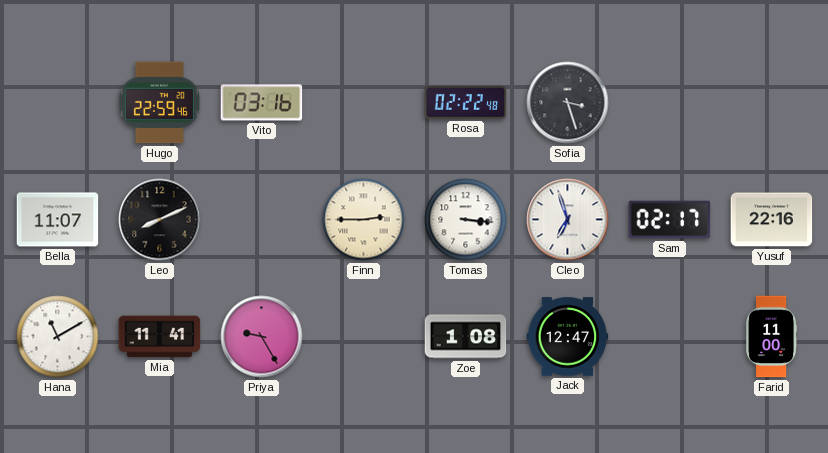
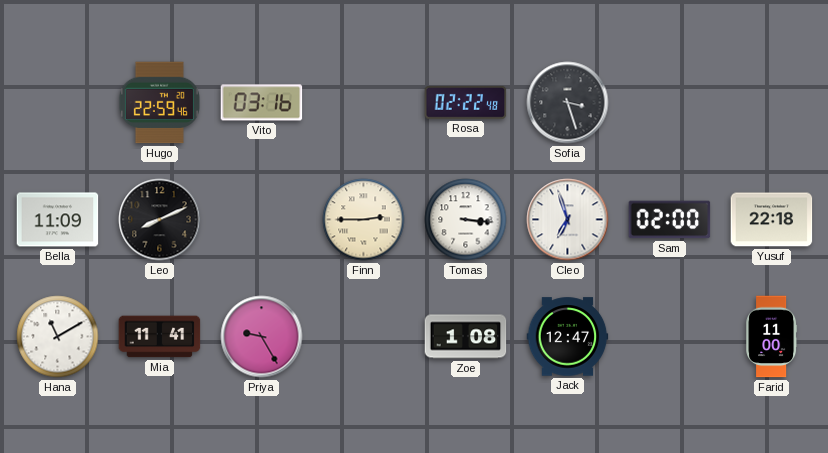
Bella: 11:07 -> 11:09
Sam: 02:17 -> 02:00
Yusuf: 22:16 -> 22:18
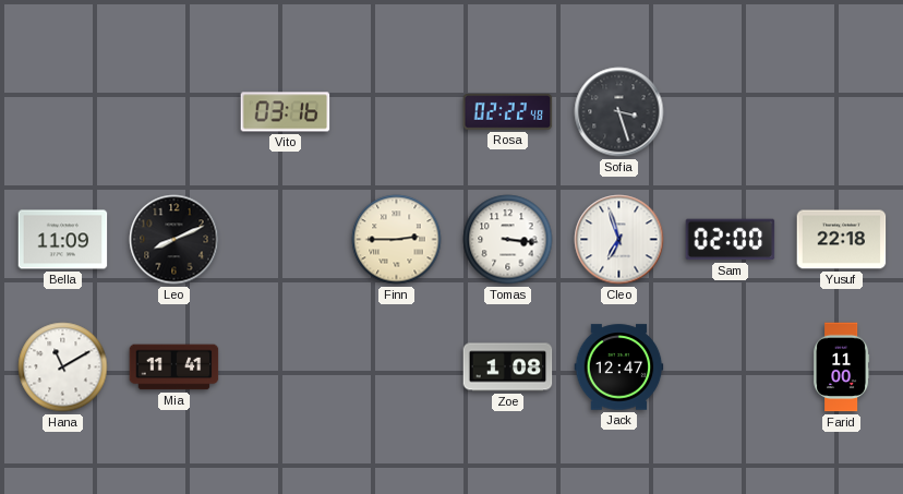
Hugo: 22:59 -> none
Priya: 9:25 -> none
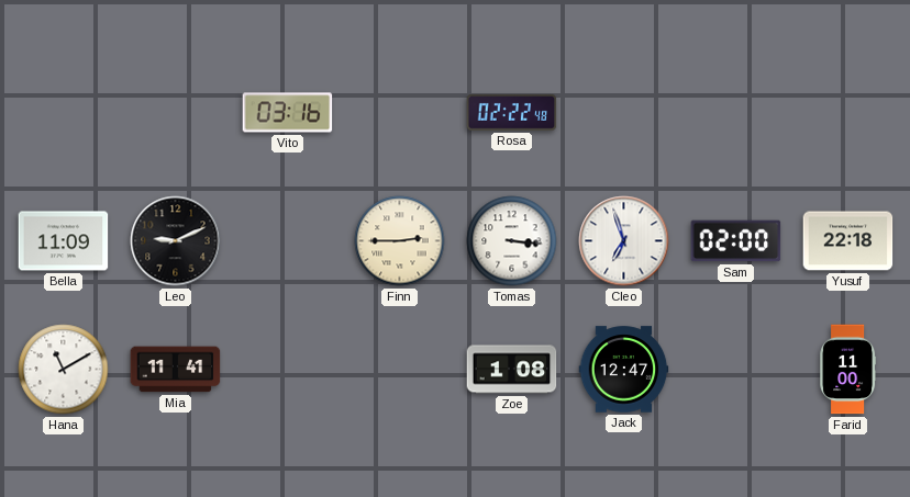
Sofia: 3:27 -> none
Leo: 8:11 -> 9:11
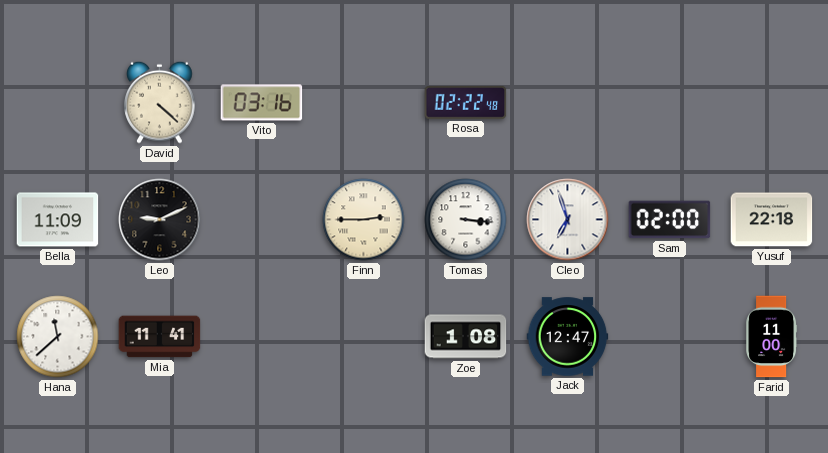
David: none -> 4:22
Hana: 11:10 -> 11:38
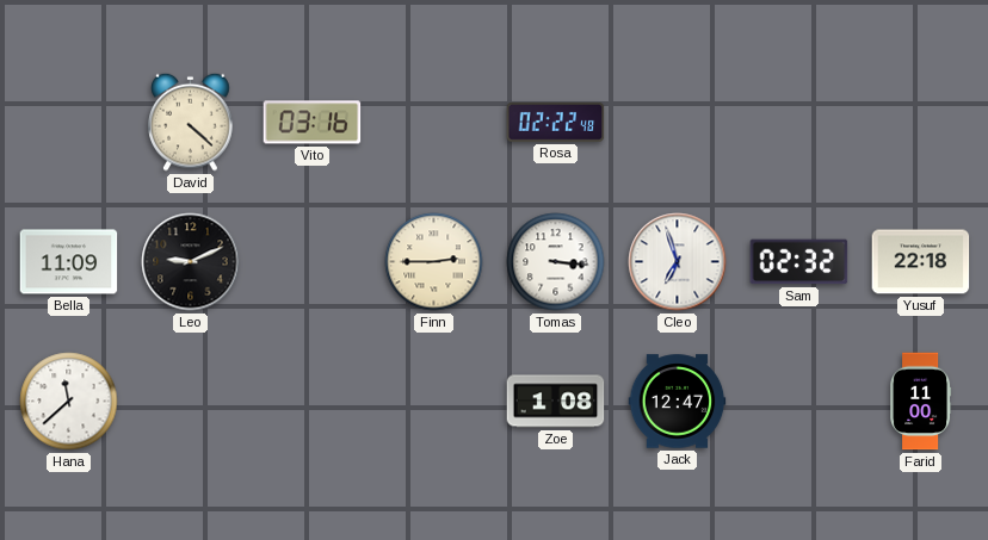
Sam: 02:00 -> 02:32
Mia: 11:41 -> none
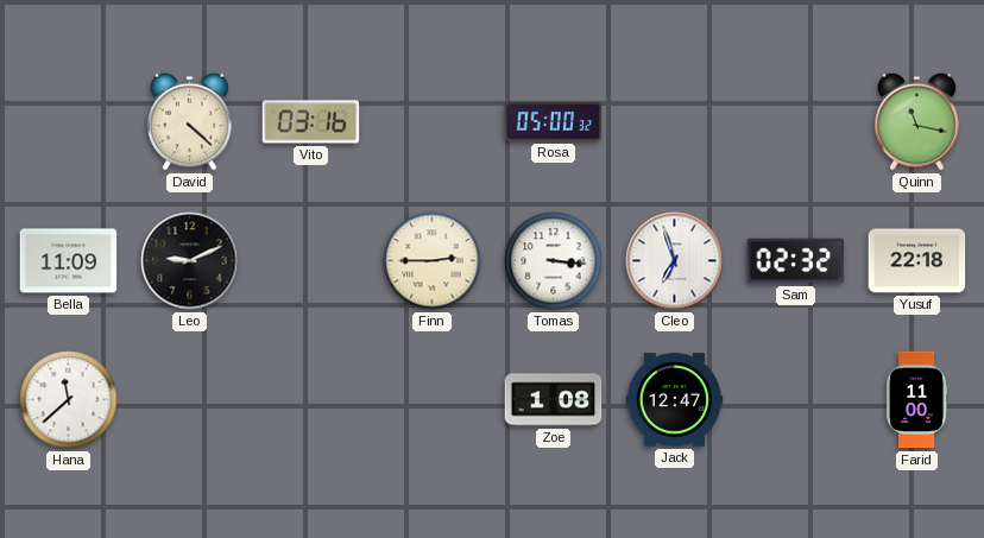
Rosa: 02:22 -> 05:00
Quinn: none -> 11:17
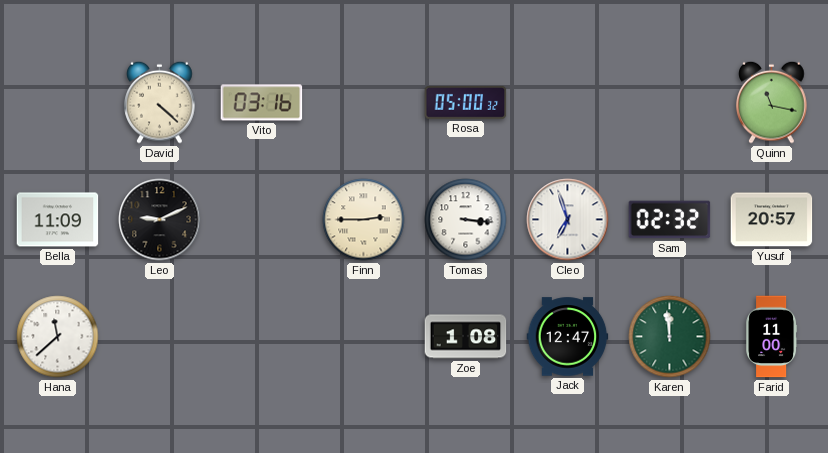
Yusuf: 22:18 -> 20:57
Karen: none -> 11:59
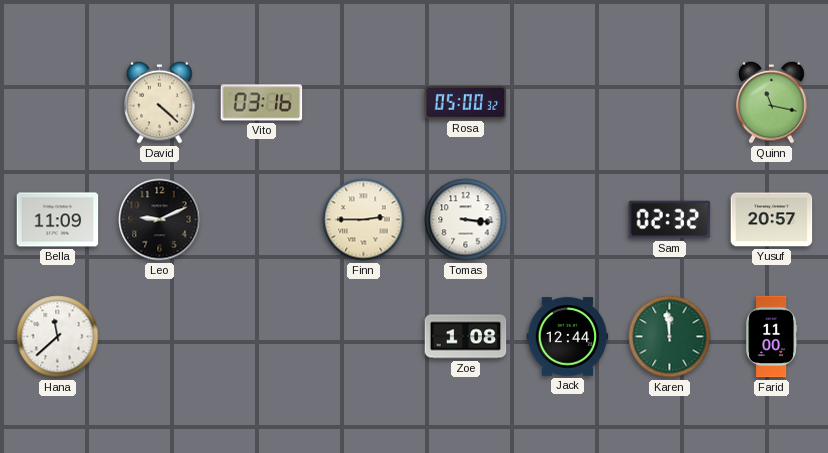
Cleo: 6:57 -> none
Jack: 12:47 -> 12:44
